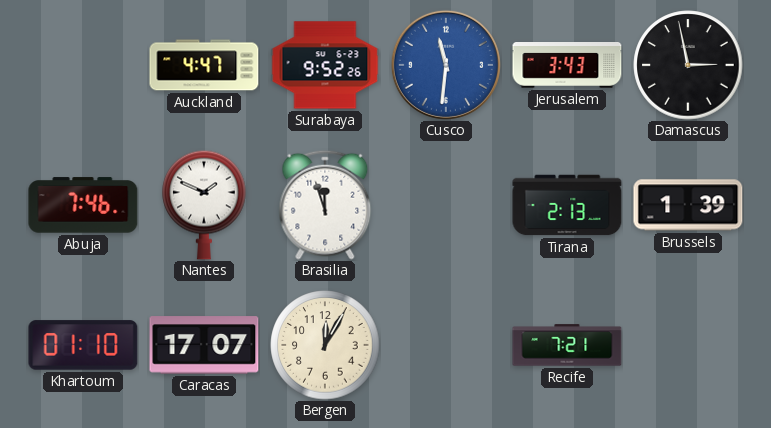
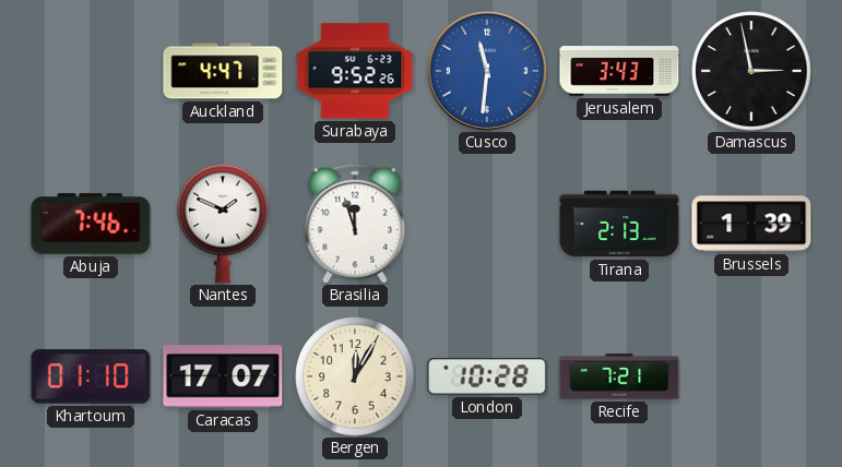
London: none -> 10:28
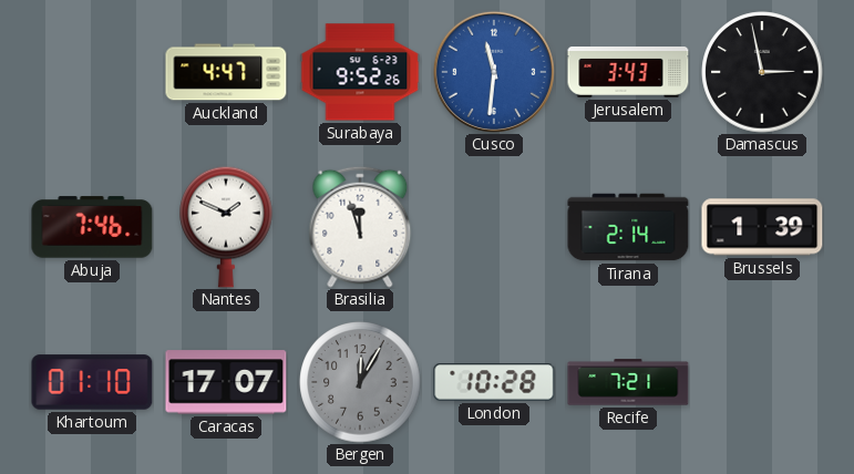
Tirana: 2:13 -> 2:14
Bergen dial: cream -> grey
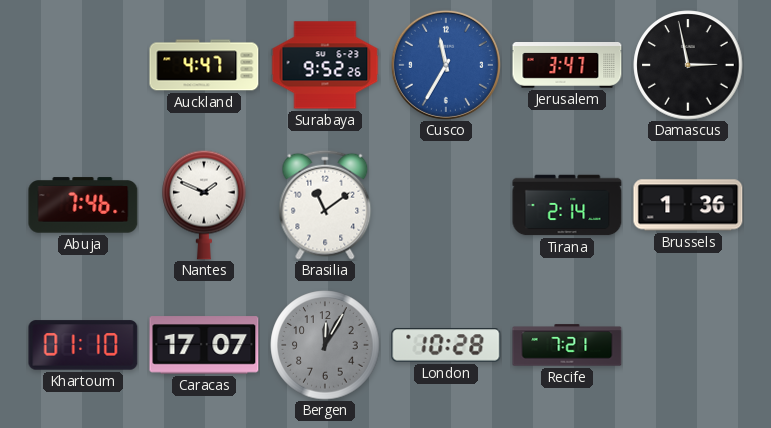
Cusco: 11:31 -> 11:35
Jerusalem: 3:43 -> 3:47
Brasilia: 11:57 -> 11:09
Brussels: 1:39 -> 1:36
